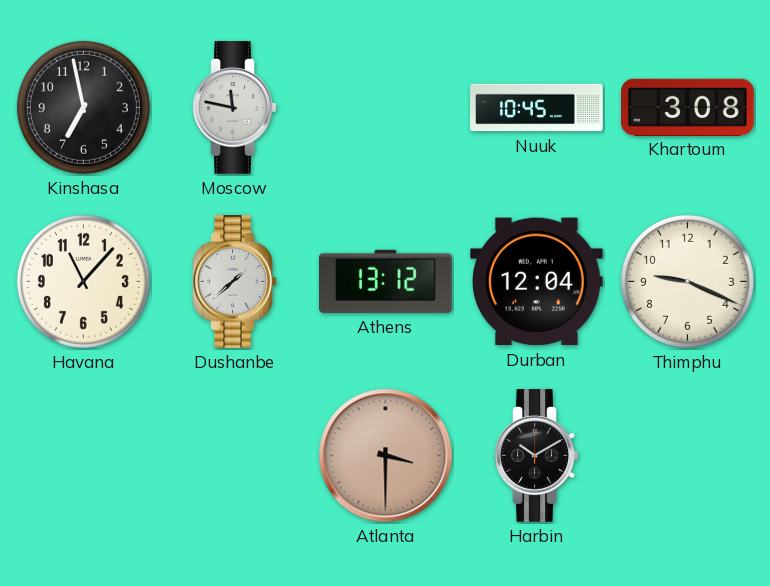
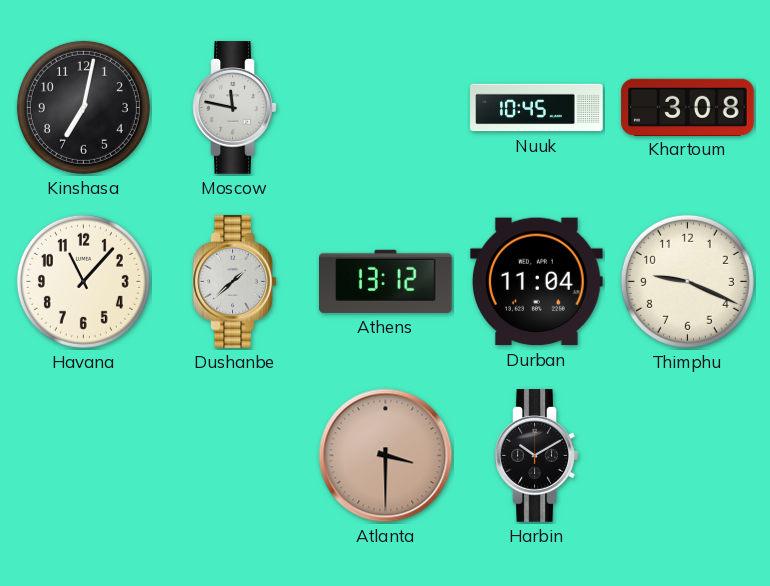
Kinshasa: 6:58 -> 7:02
Durban: 12:04 -> 11:04
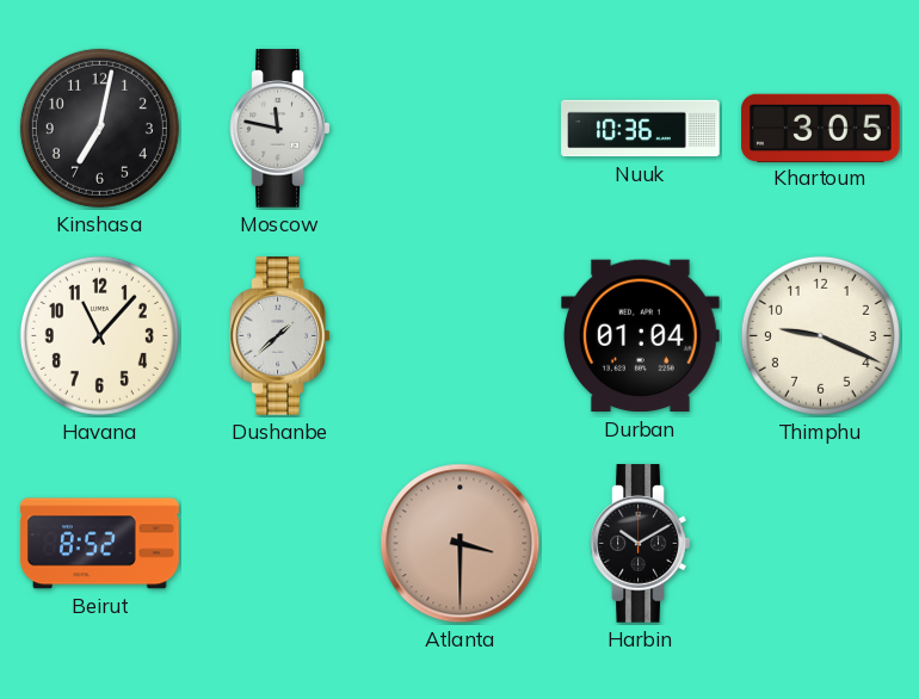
Nuuk: 10:45 -> 10:36
Khartoum: 3:08 -> 3:05
Athens: 13:12 -> none
Durban: 11:04 -> 01:04
Beirut: none -> 8:52
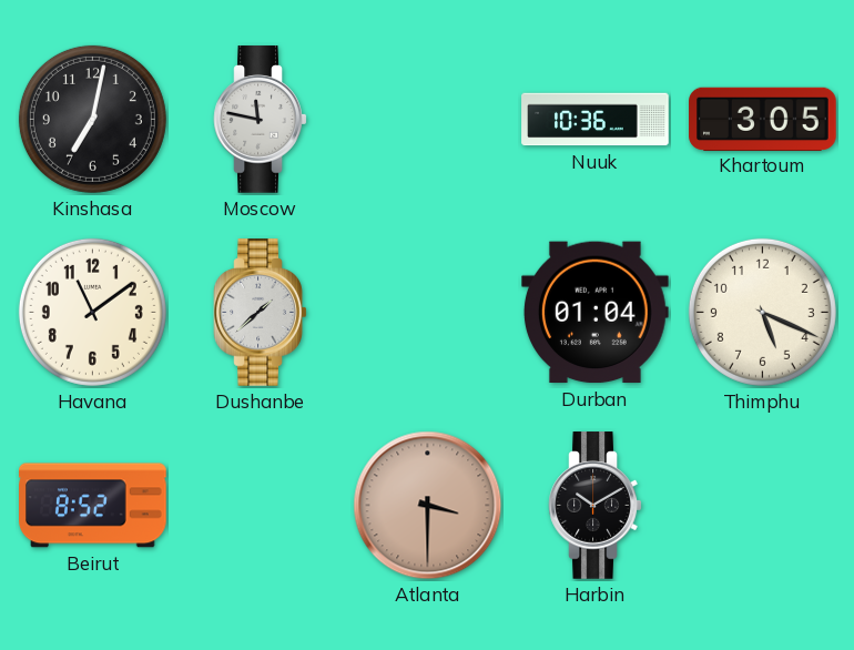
Havana: 11:07 -> 11:09
Thimphu: 9:19 -> 5:19
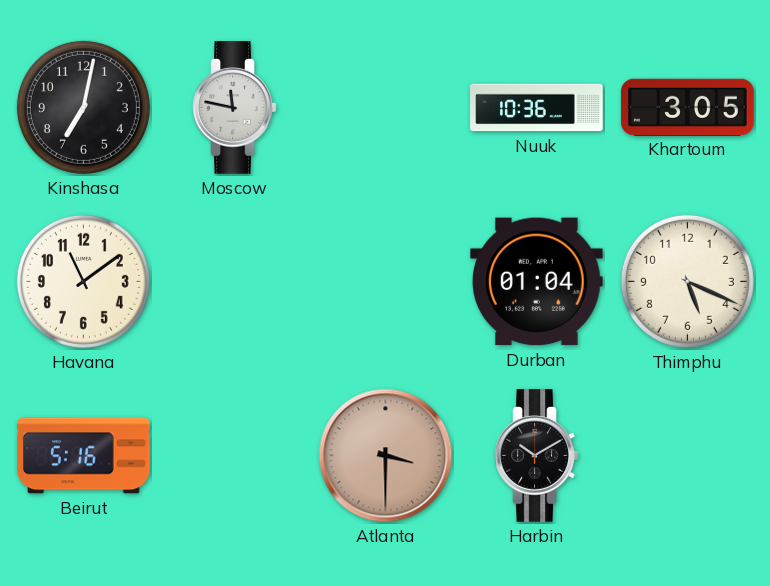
Dushanbe: 1:38 -> none
Beirut: 8:52 -> 5:16
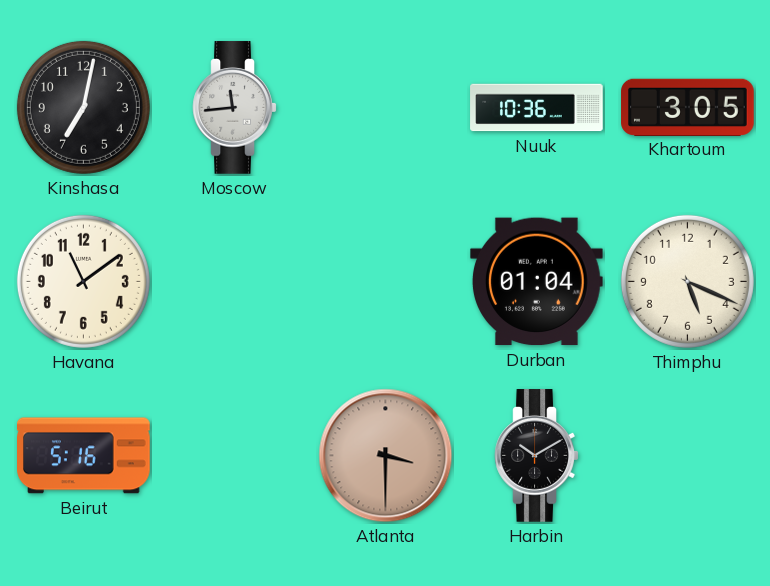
Moscow: 11:47 -> 11:44
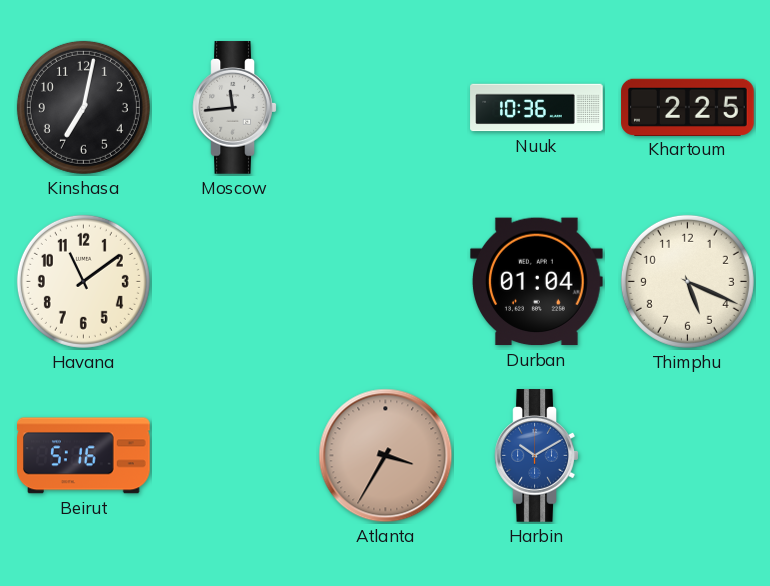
Khartoum: 3:05 -> 2:25
Atlanta: 3:30 -> 3:35
Harbin dial: black -> blue
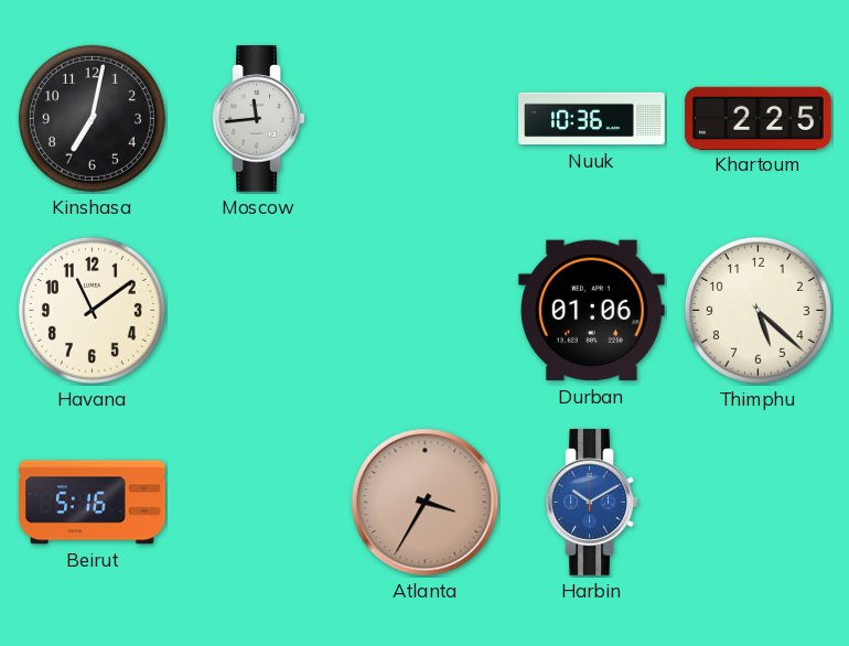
Durban: 01:04 -> 01:06
Thimphu: 5:19 -> 5:22
